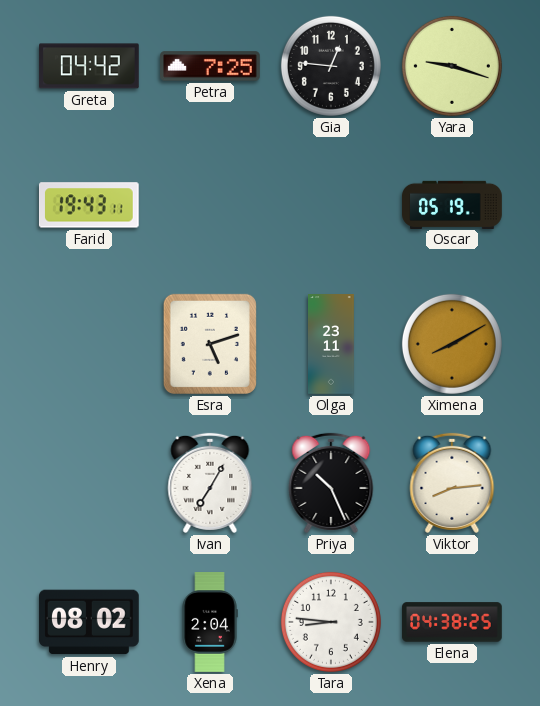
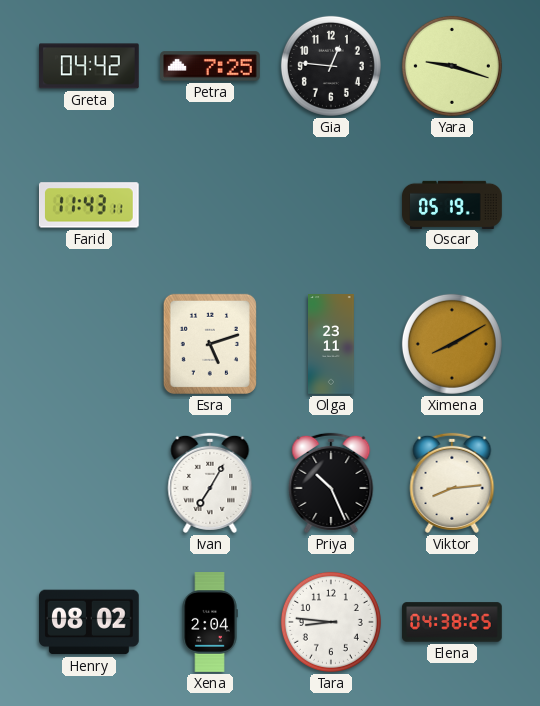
Farid: 19:43 -> 11:43
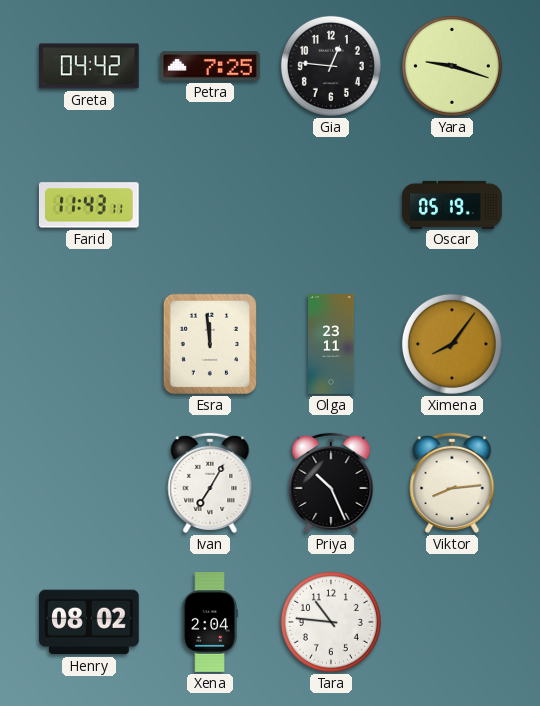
Esra: 5:12 -> 11:59
Ximena: 8:10 -> 8:06
Tara: 8:46 -> 10:46
Elena: 04:38 -> none
